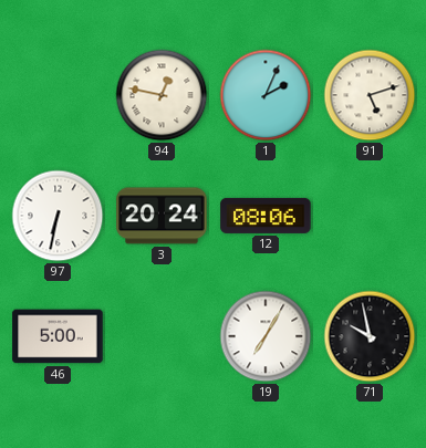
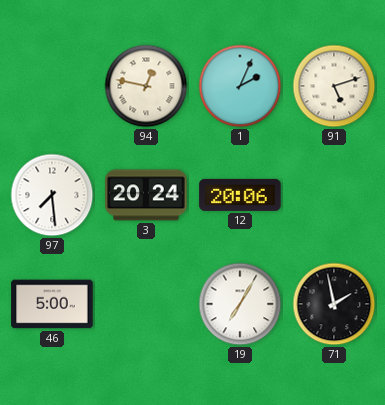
97: 6:32 -> 7:29
12: 08:06 -> 20:06
71: 9:58 -> 1:58
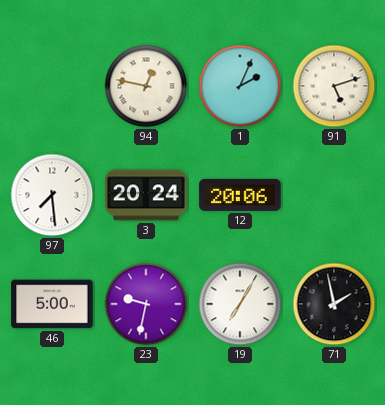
23: none -> 9:32
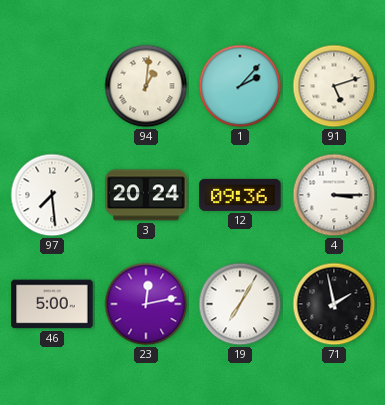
94: 12:47 -> 1:01
1: 2:04 -> 2:07
12: 20:06 -> 09:36
4: none -> 3:15
23: 9:32 -> 12:13
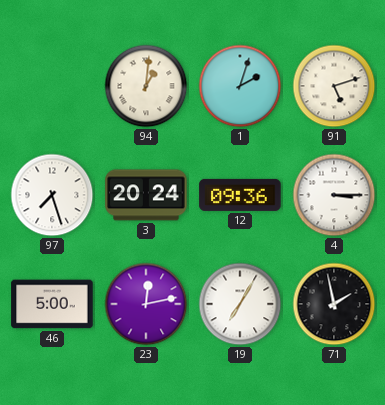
1: 2:07 -> 2:03
97: 7:29 -> 7:27
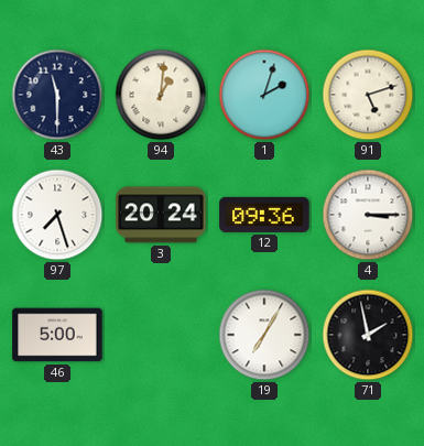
43: none -> 11:30
23: 12:13 -> none
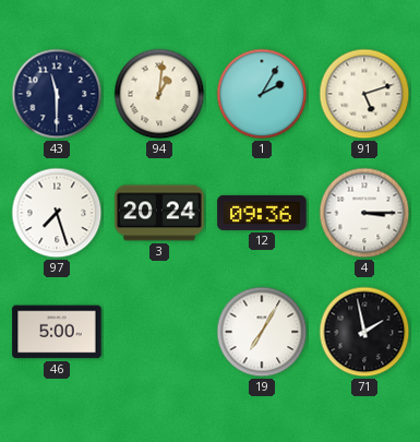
1: 2:03 -> 2:05
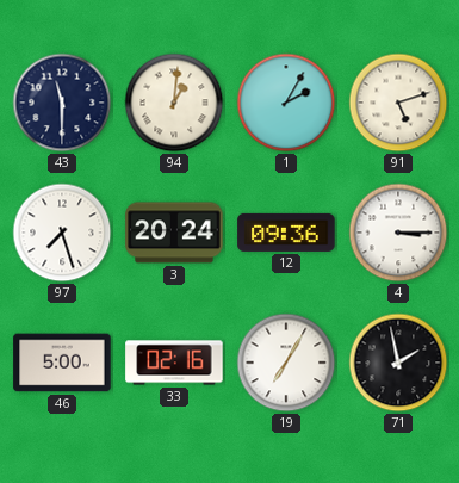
33: none -> 02:16
